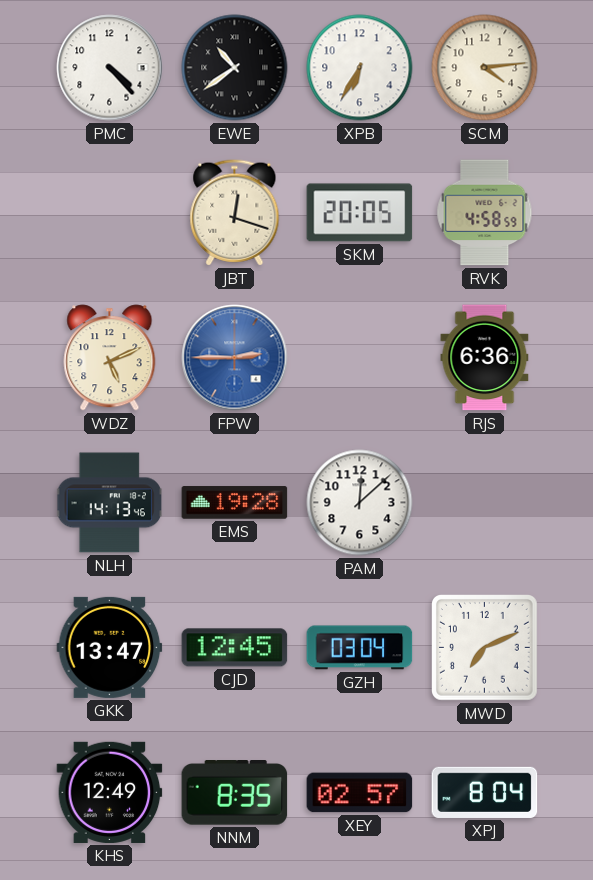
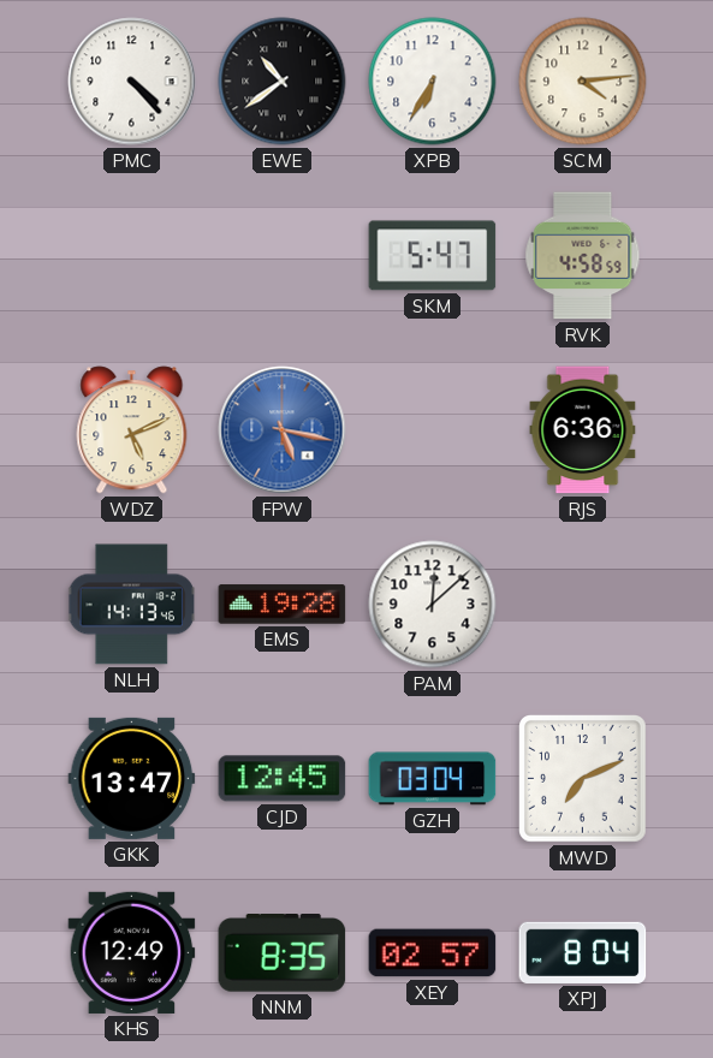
JBT: 12:18 -> none
SKM: 20:05 -> 5:47
FPW: 2:45 -> 5:17
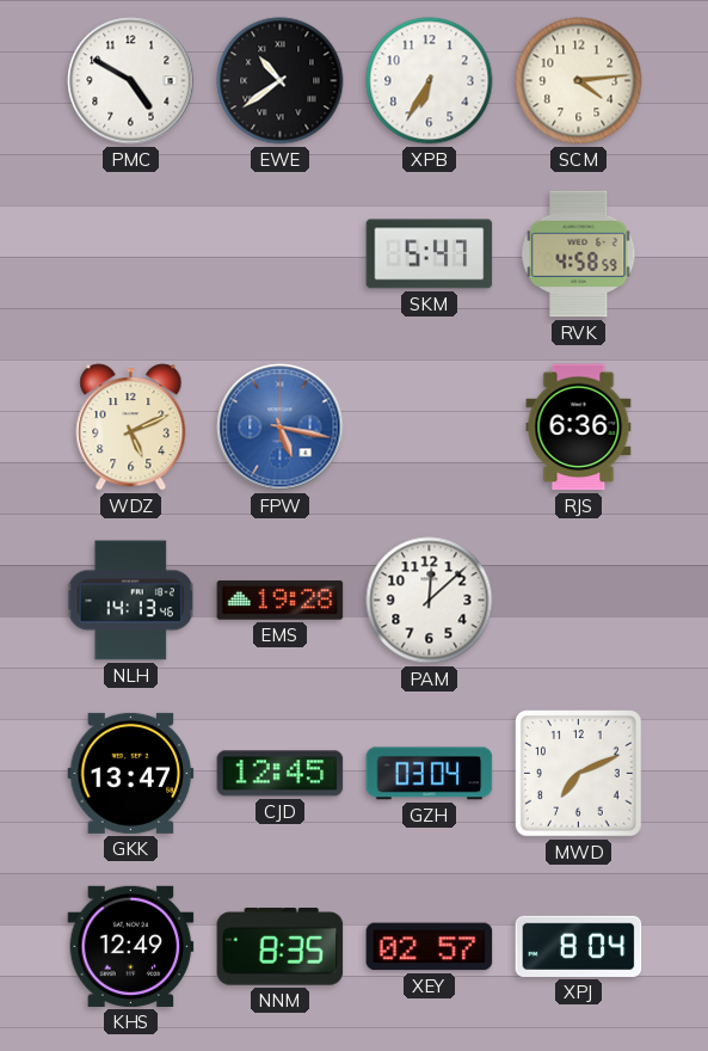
PMC: 4:23 -> 4:50
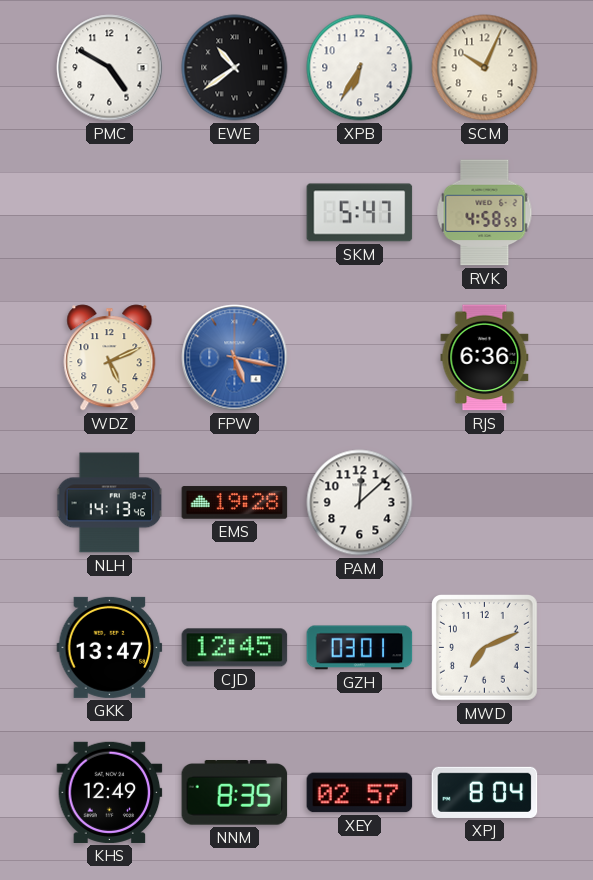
SCM: 4:14 -> 10:04
GZH: 03:04 -> 03:01
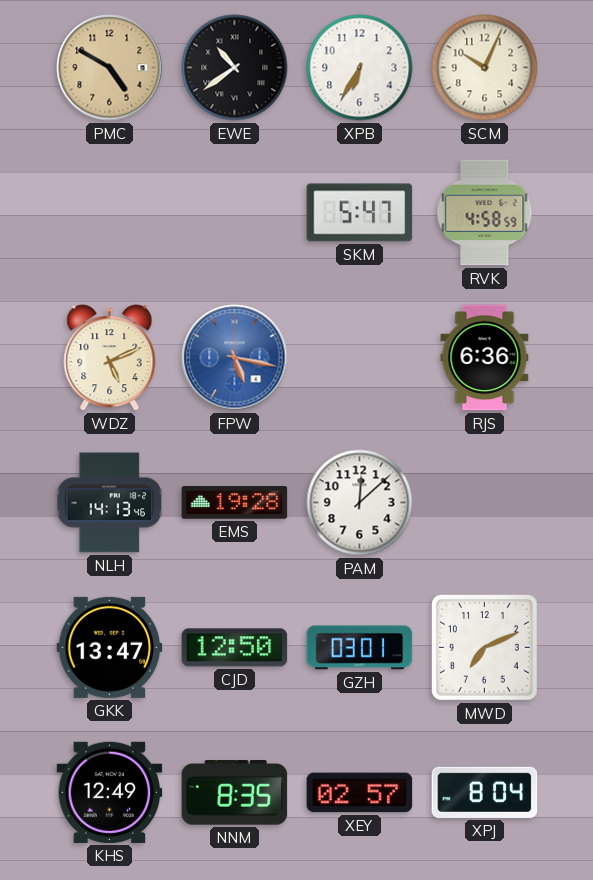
PMC dial: white -> champagne
CJD: 12:45 -> 12:50
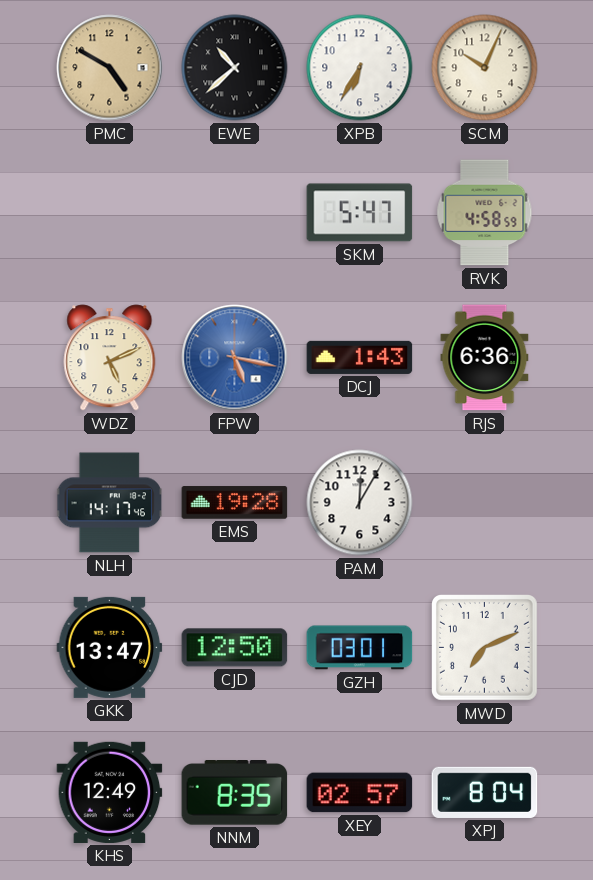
EWE: 10:39 -> 10:38
DCJ: none -> 1:43
NLH: 14:13 -> 14:17
PAM: 12:08 -> 12:05
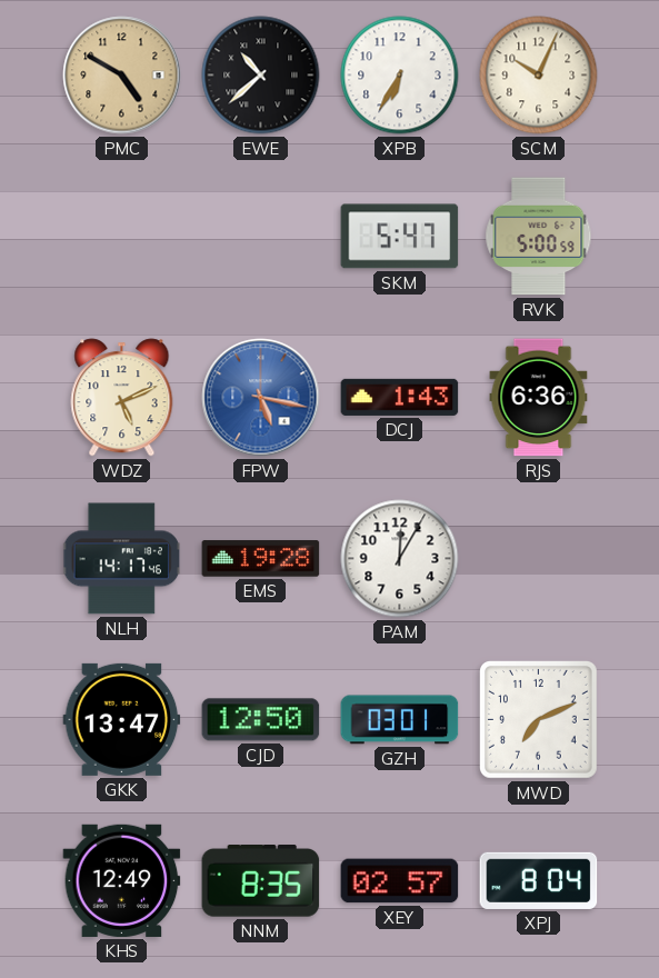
RVK: 4:58 -> 5:00
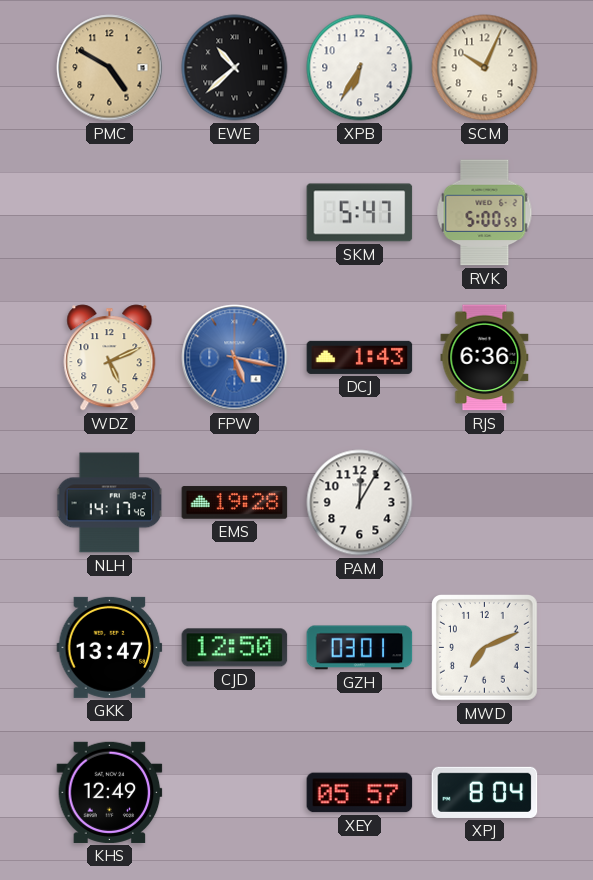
NNM: 8:35 -> none
XEY: 02:57 -> 05:57
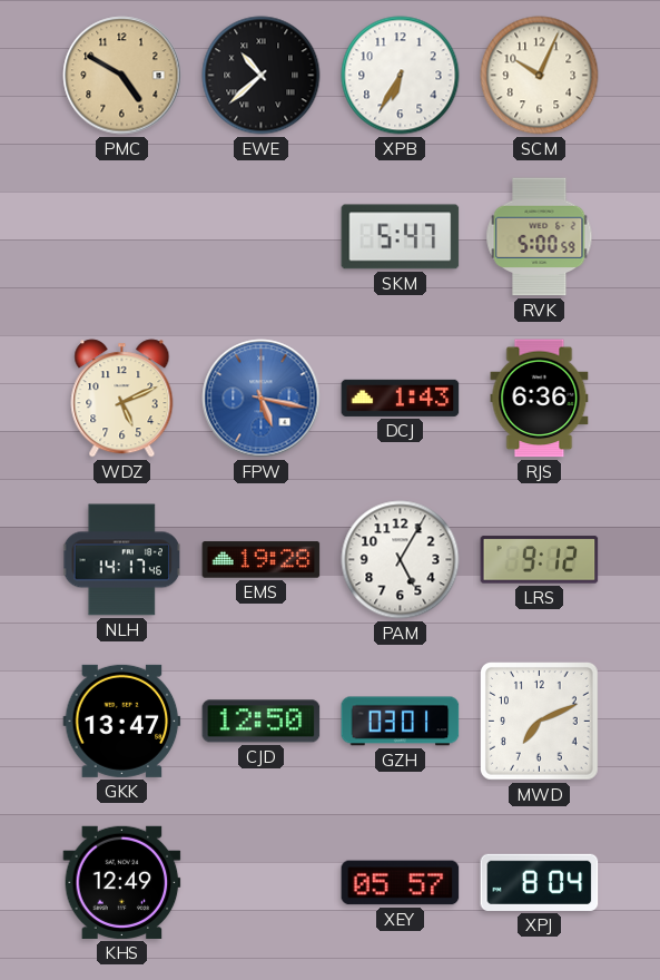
PAM: 12:05 -> 5:05
LRS: none -> 9:12
